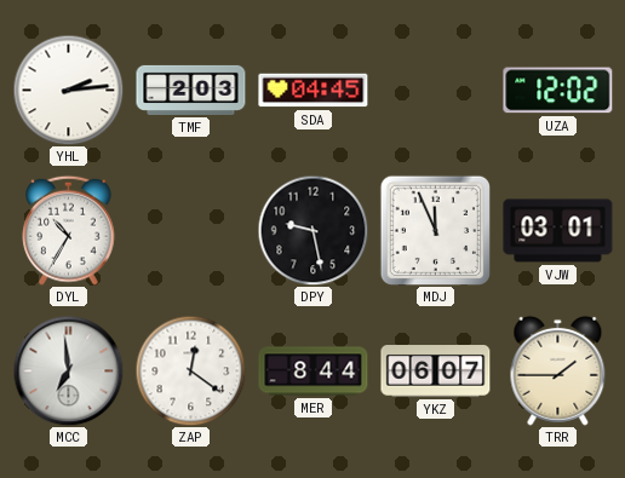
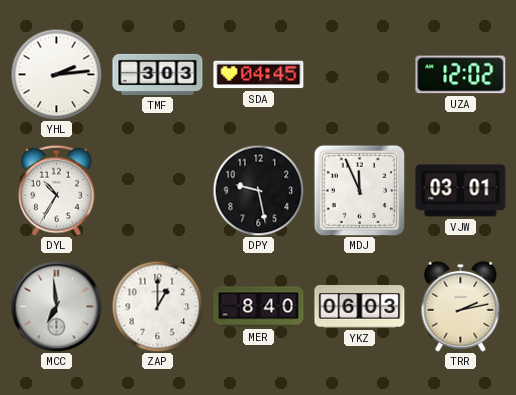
TMF: 2:03 -> 3:03
ZAP: 12:21 -> 1:00
MER: 8:44 -> 8:40
YKZ: 06:07 -> 06:03
TRR: 1:45 -> 2:13
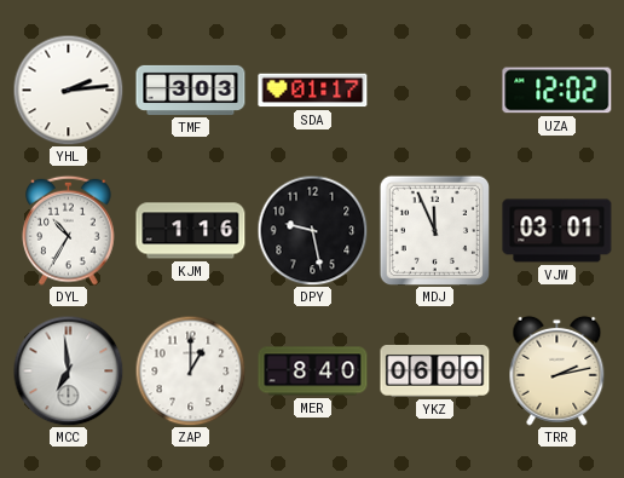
SDA: 04:45 -> 01:17
KJM: none -> 1:16
YKZ: 06:03 -> 06:00
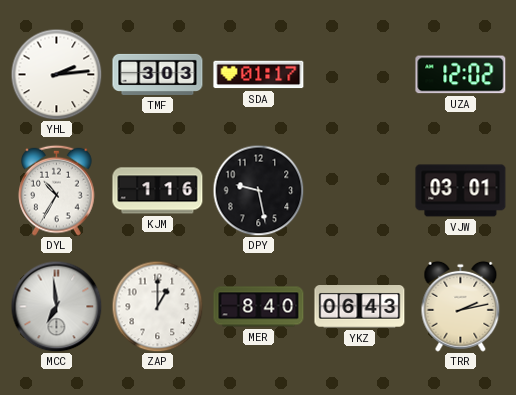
MDJ: 11:56 -> none
YKZ: 06:00 -> 06:43
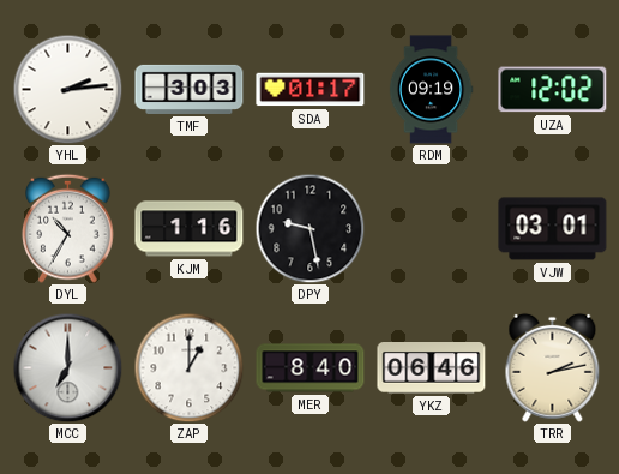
RDM: none -> 09:19
MCC: 6:59 -> 7:00
YKZ: 06:43 -> 06:46
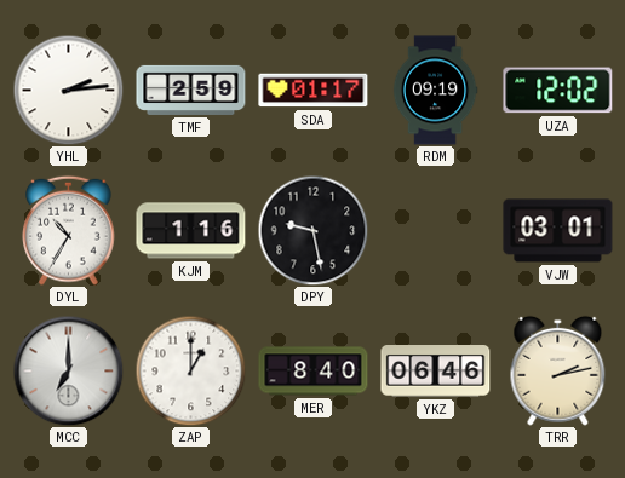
TMF: 3:03 -> 2:59
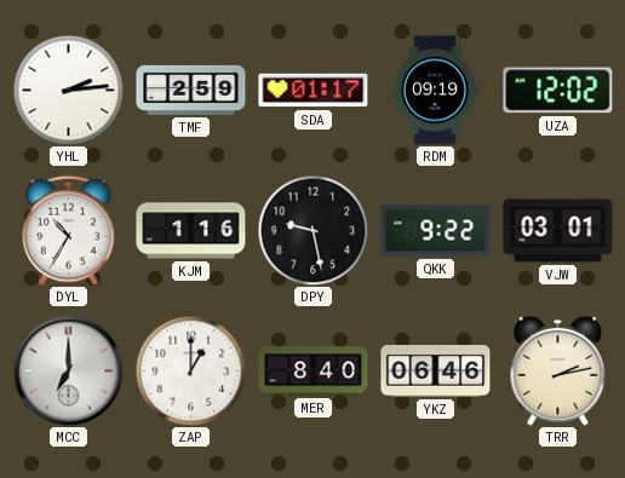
QKK: none -> 9:22
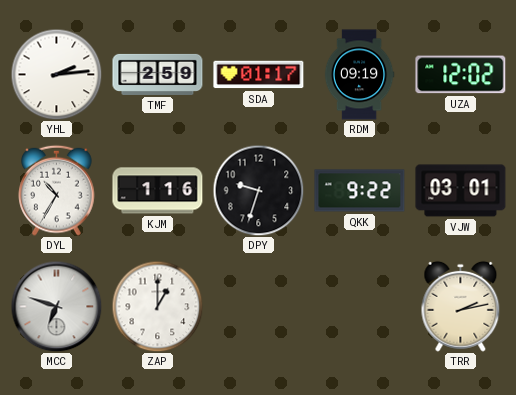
DPY: 9:28 -> 9:33
MCC: 7:00 -> 6:48
MER: 8:40 -> none
YKZ: 06:46 -> none
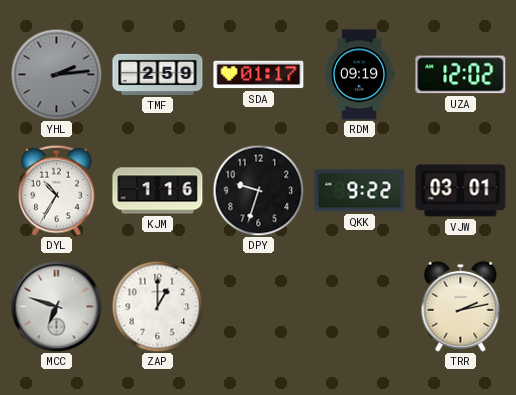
YHL dial: white -> grey
